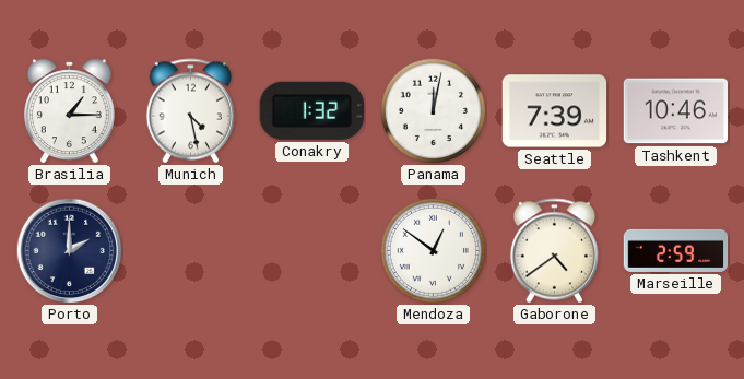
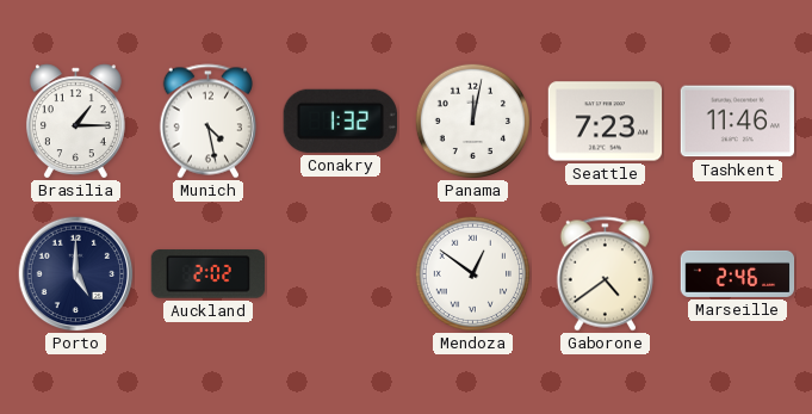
Seattle: 7:39 -> 7:23
Tashkent: 10:46 -> 11:46
Porto: 2:00 -> 5:00
Auckland: none -> 2:02
Marseille: 2:59 -> 2:46
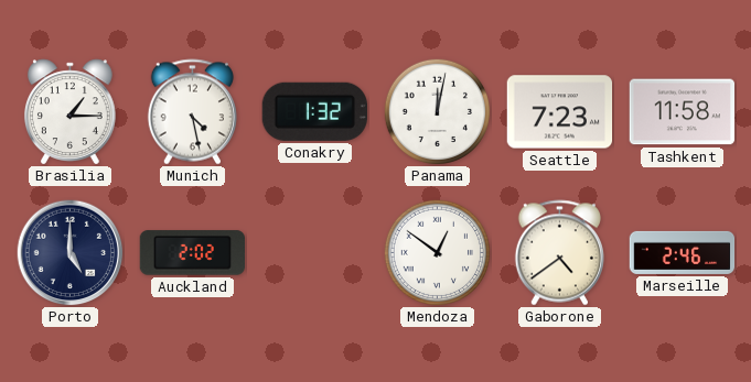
Tashkent: 11:46 -> 11:58
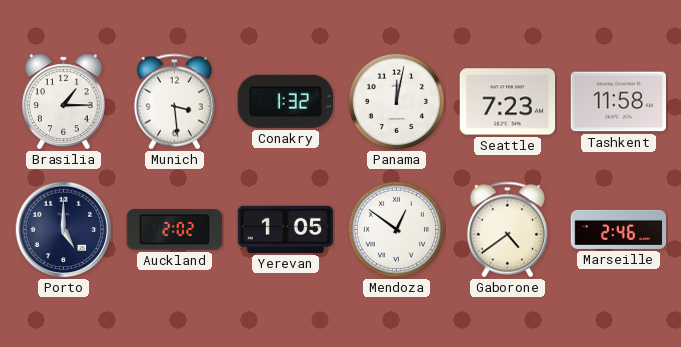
Munich: 4:28 -> 3:29
Yerevan: none -> 1:05
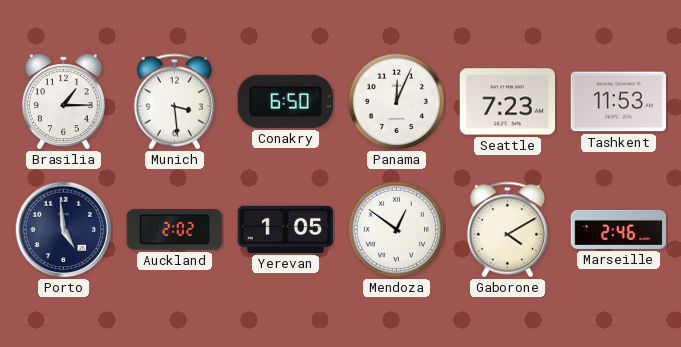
Conakry: 1:32 -> 6:50
Panama: 12:02 -> 12:04
Tashkent: 11:58 -> 11:53
Porto: 5:00 -> 4:59
Gaborone: 4:39 -> 4:10
